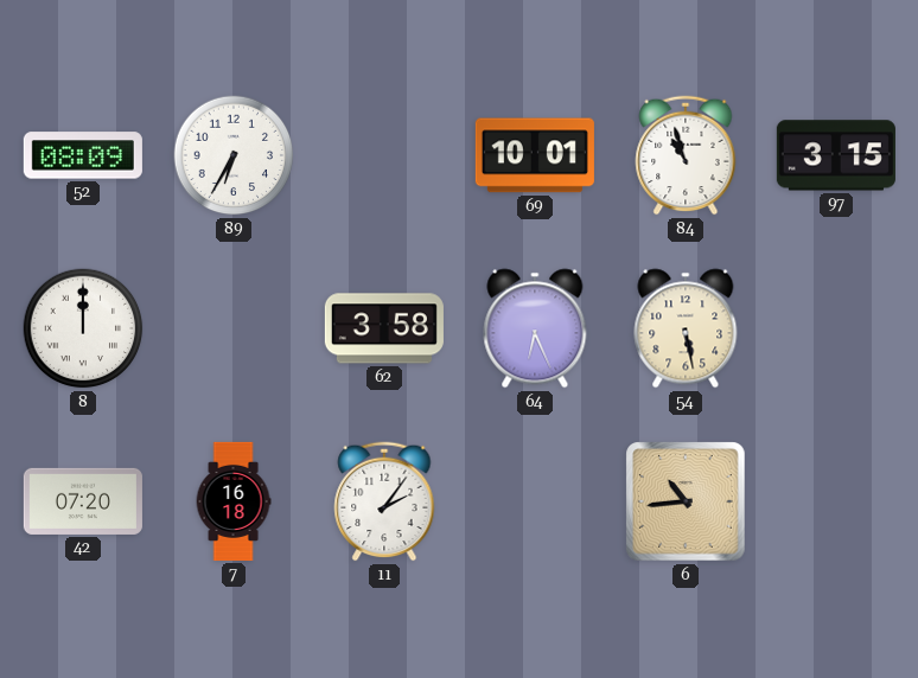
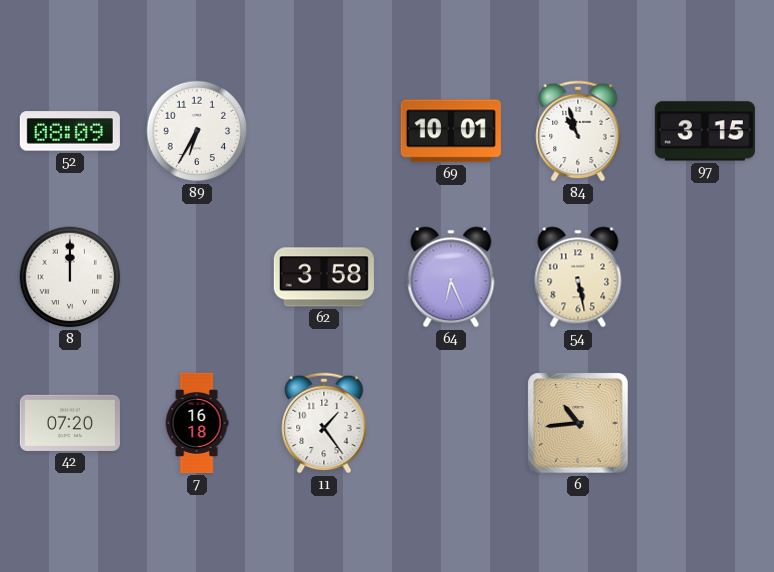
11: 2:06 -> 1:24
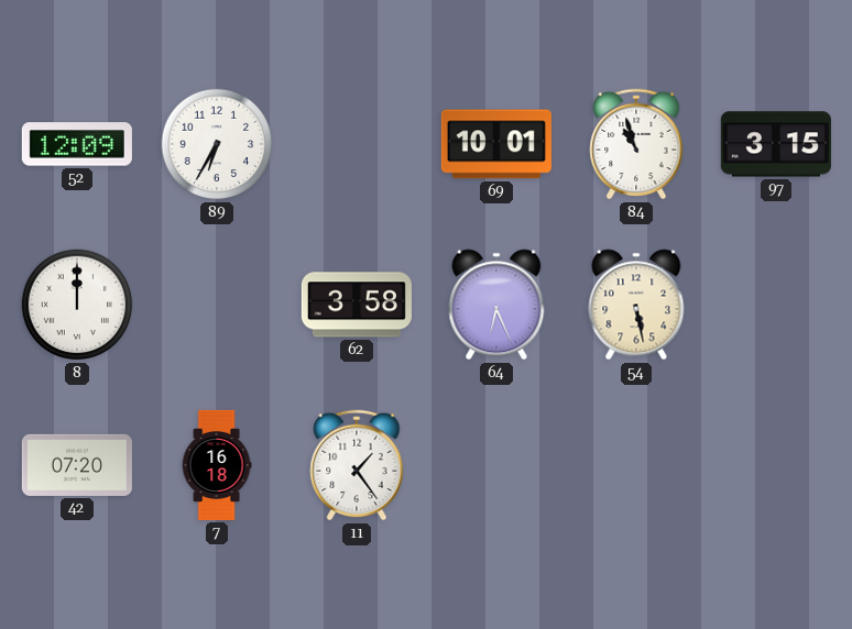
52: 08:09 -> 12:09
6: 10:44 -> none
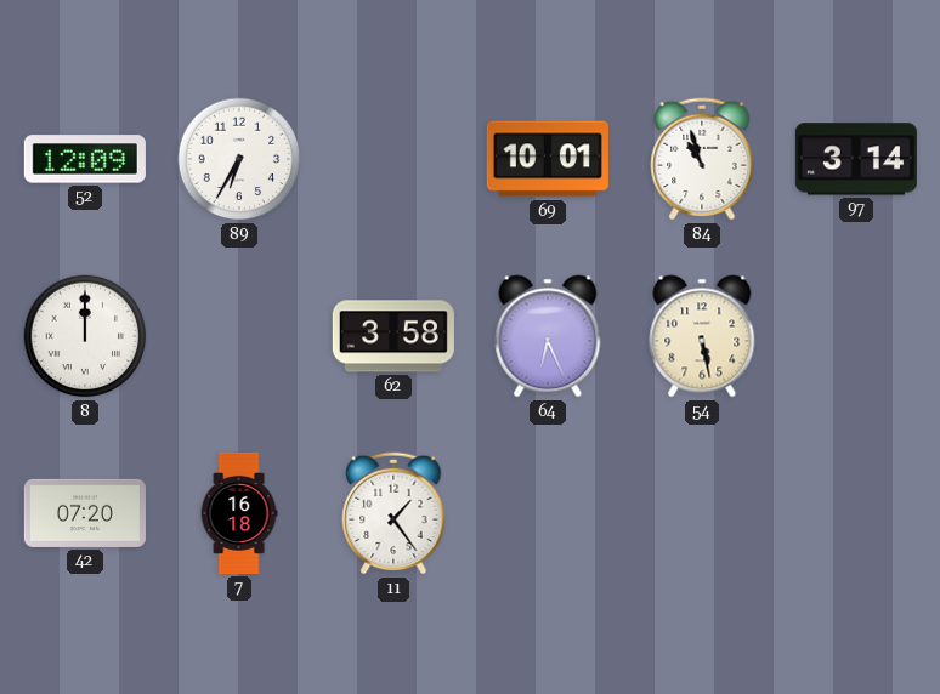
97: 3:15 -> 3:14
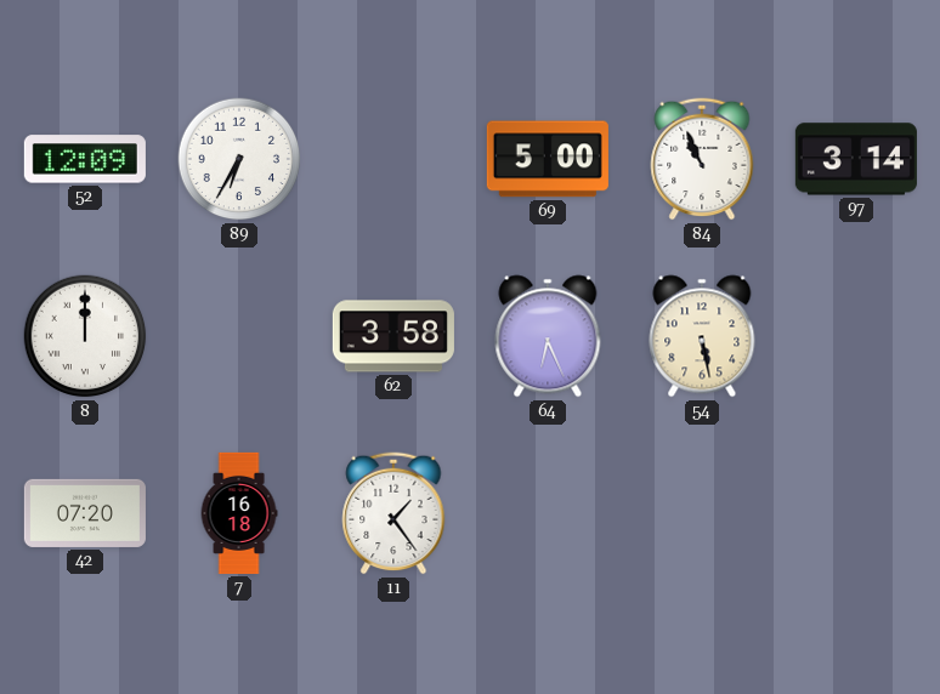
69: 10:01 -> 5:00
84: 10:57 -> 10:56
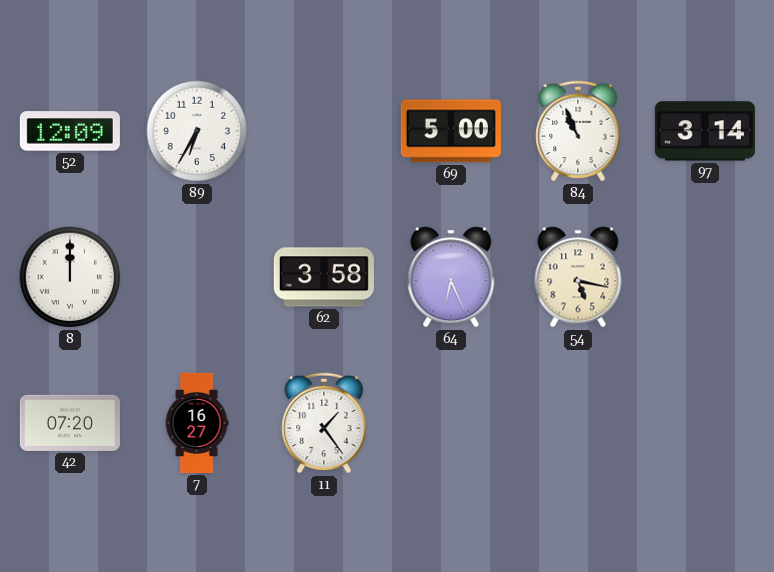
54: 5:28 -> 5:17
7: 16:18 -> 16:27
